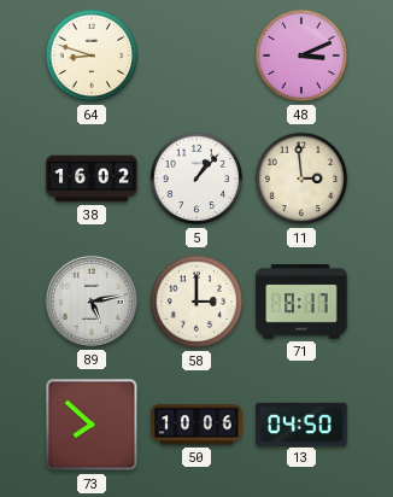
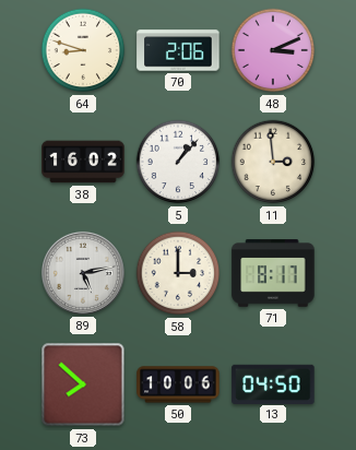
70: none -> 2:06
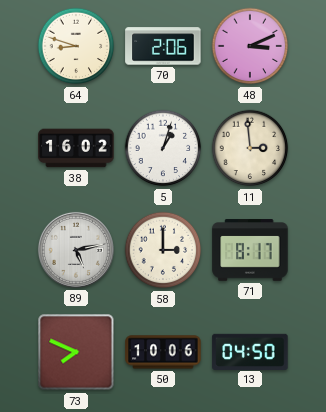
5: 1:07 -> 1:03
73: 7:52 -> 7:49
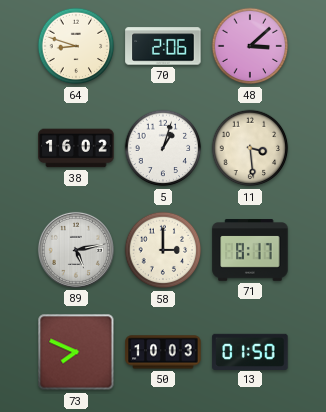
48: 3:11 -> 3:08
11: 2:59 -> 3:29
50: 10:06 -> 10:03
13: 04:50 -> 01:50
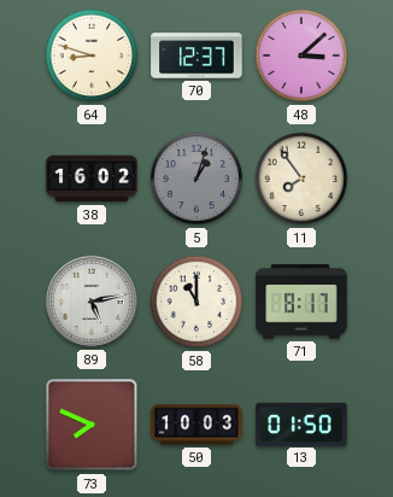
70: 2:06 -> 12:37
5 dial: white -> grey
11: 3:29 -> 7:54
58: 3:00 -> 11:00
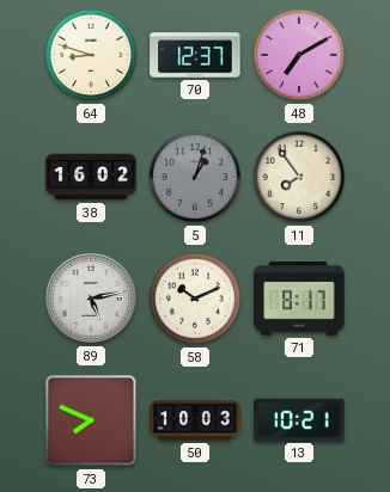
48: 3:08 -> 7:10
58: 11:00 -> 10:11
13: 01:50 -> 10:21
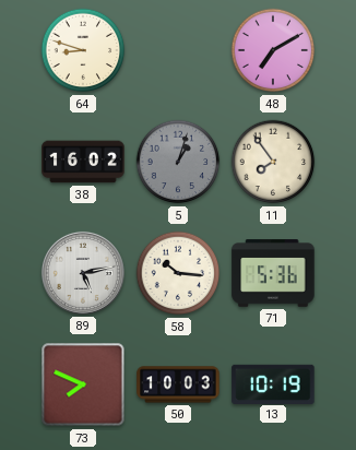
70: 12:37 -> none
58: 10:11 -> 10:16
71: 8:17 -> 5:36
13: 10:21 -> 10:19
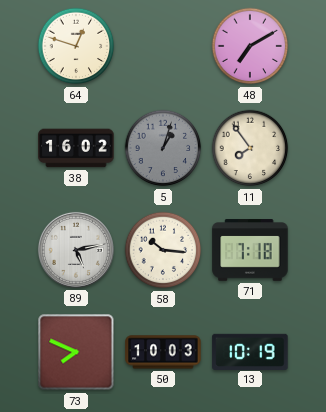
64: 8:48 -> 12:48
71: 5:36 -> 7:18
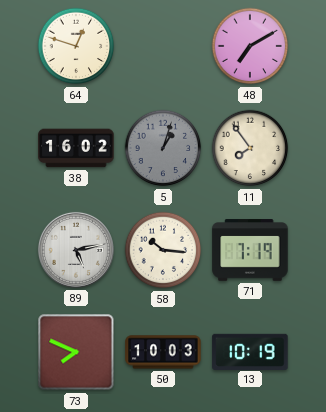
71: 7:18 -> 7:19
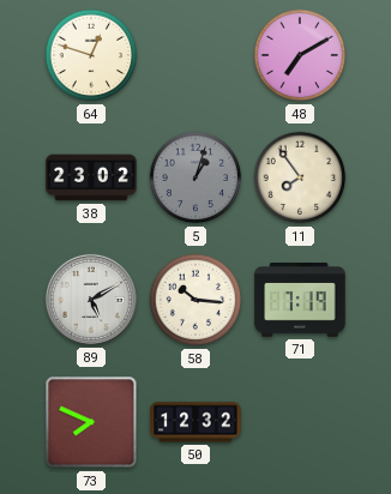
38: 16:02 -> 23:02
89: 5:13 -> 5:10
50: 10:03 -> 12:32
13: 10:19 -> none
